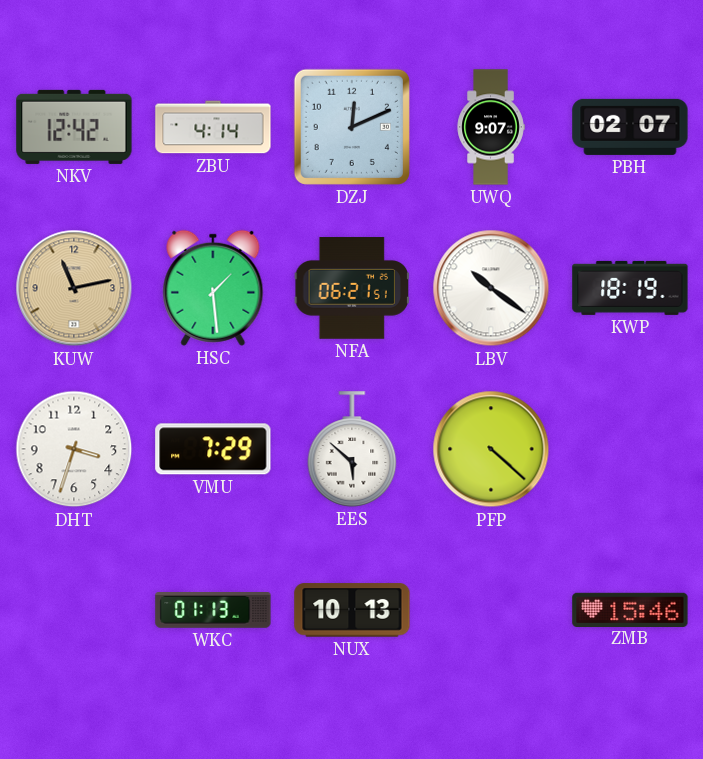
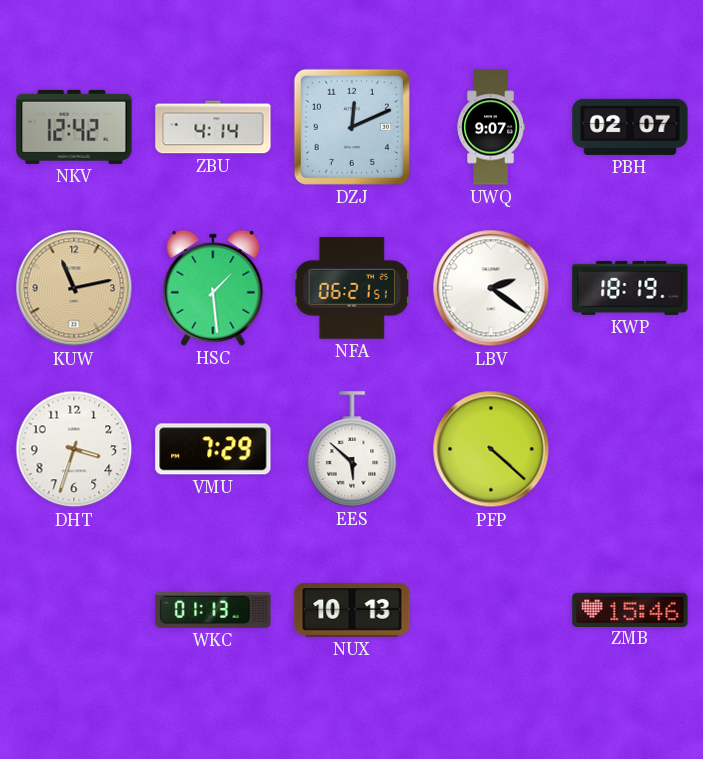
LBV: 10:21 -> 2:21
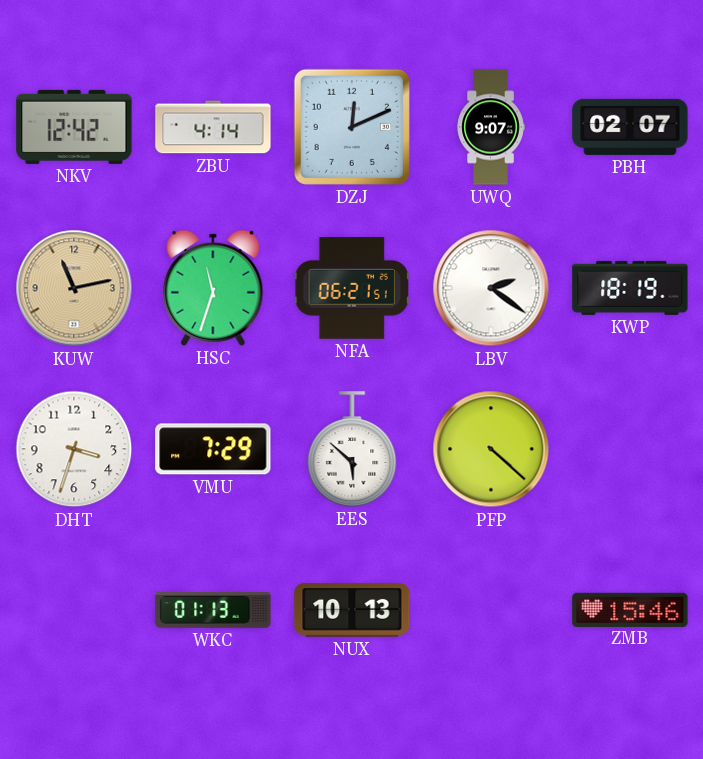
HSC: 1:29 -> 11:33
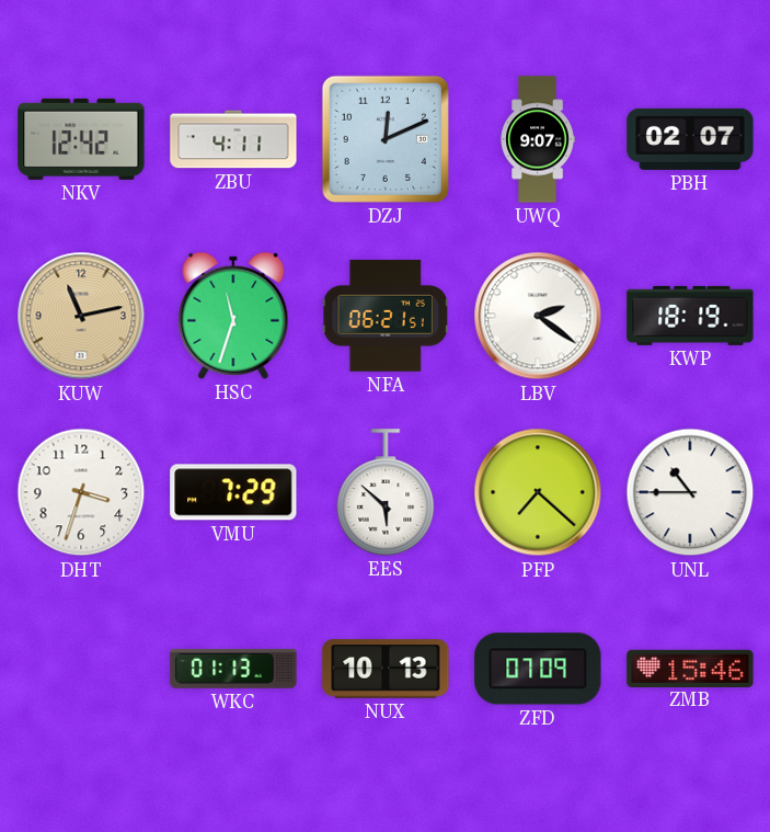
ZBU: 4:14 -> 4:11
PFP: 4:22 -> 7:22
UNL: none -> 10:45
ZFD: none -> 07:09
